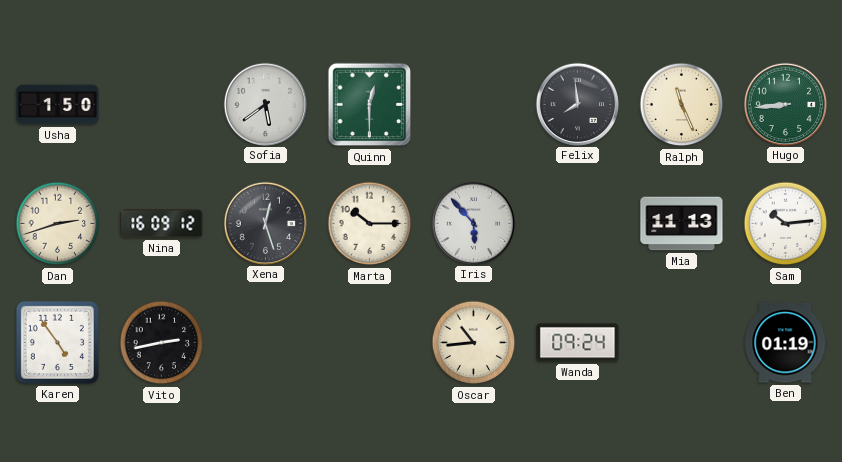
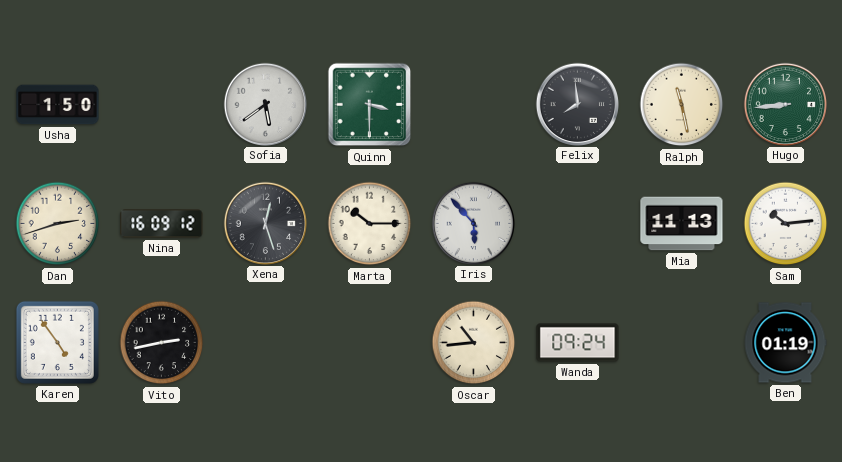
Quinn: 12:30 -> 3:30
Ralph: 11:26 -> 11:28
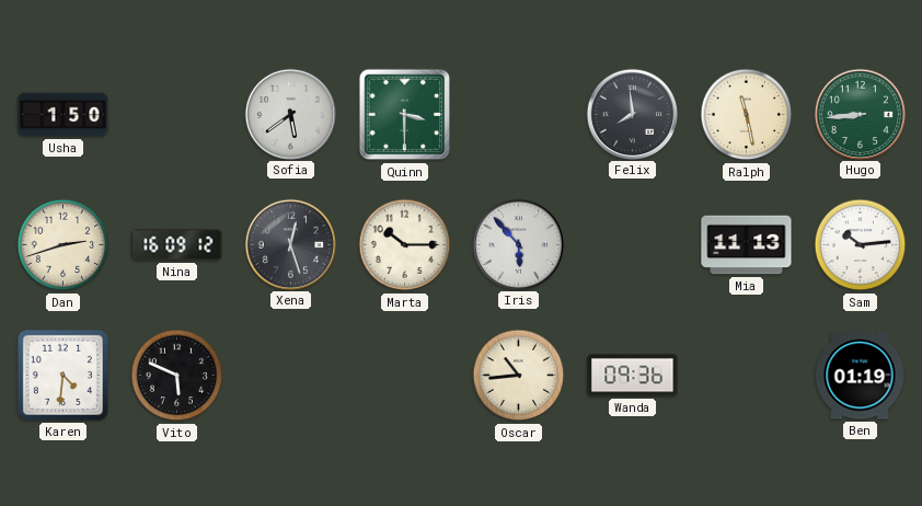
Karen: 4:54 -> 4:31
Vito: 2:43 -> 5:49
Wanda: 09:24 -> 09:36
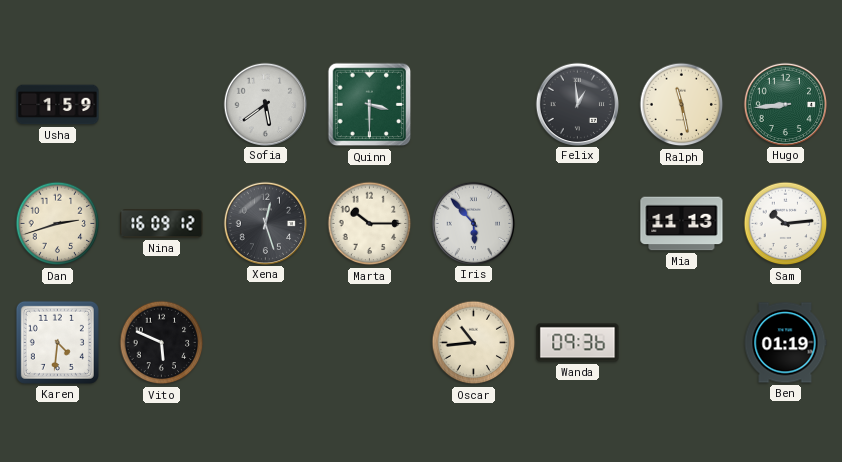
Usha: 1:50 -> 1:59
Felix: 7:59 -> 12:59
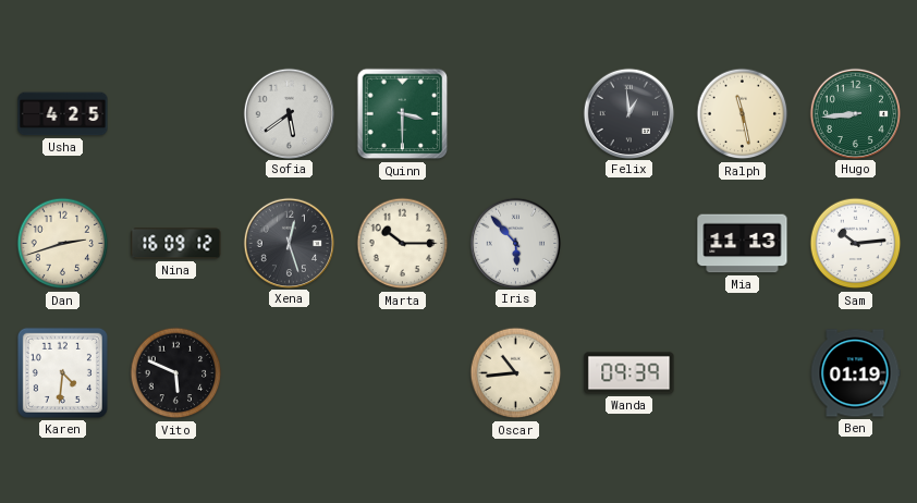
Usha: 1:59 -> 4:25
Wanda: 09:36 -> 09:39
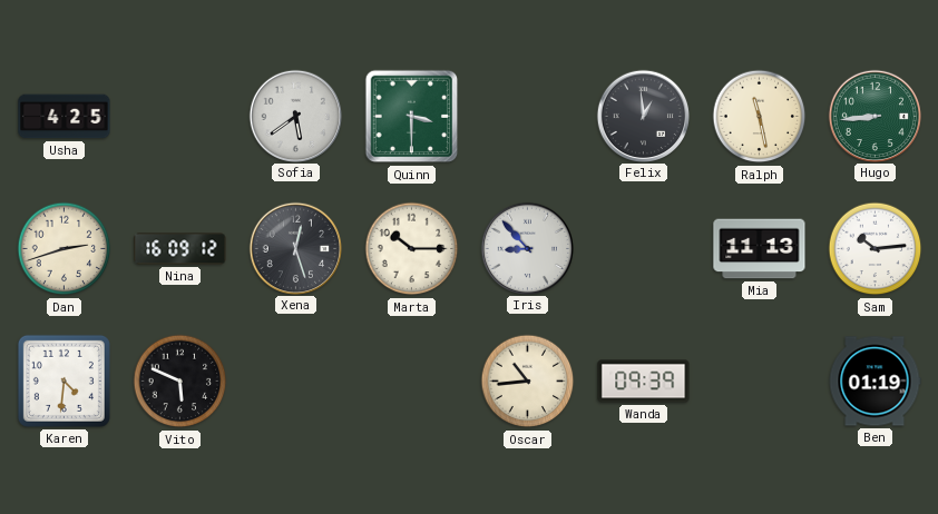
Iris: 5:53 -> 8:53
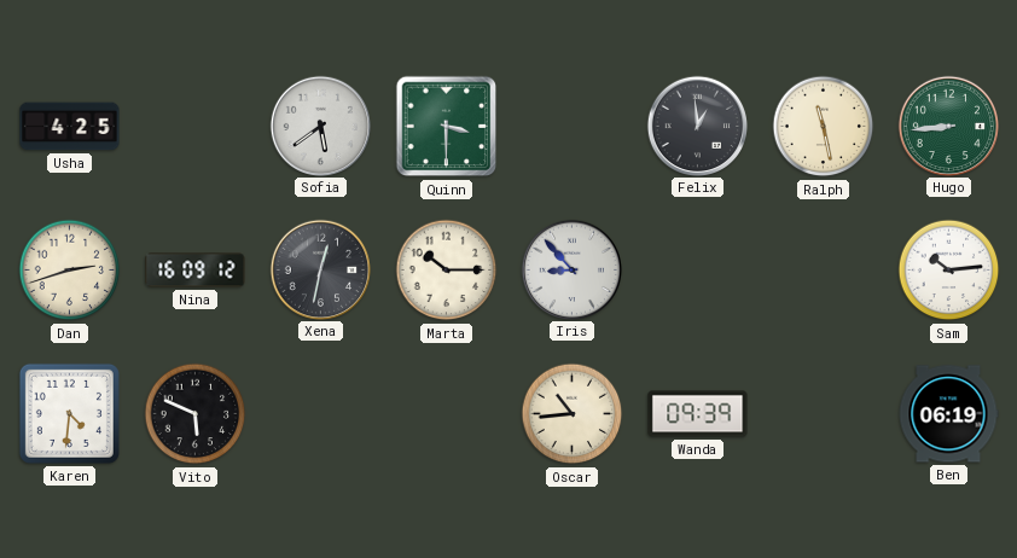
Xena: 12:27 -> 12:32
Mia: 11:13 -> none
Ben: 01:19 -> 06:19
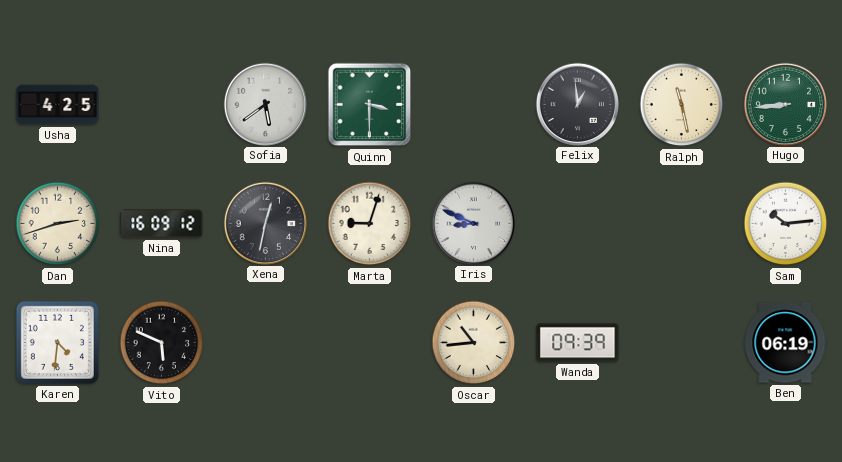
Marta: 10:15 -> 9:03
Iris: 8:53 -> 8:49
